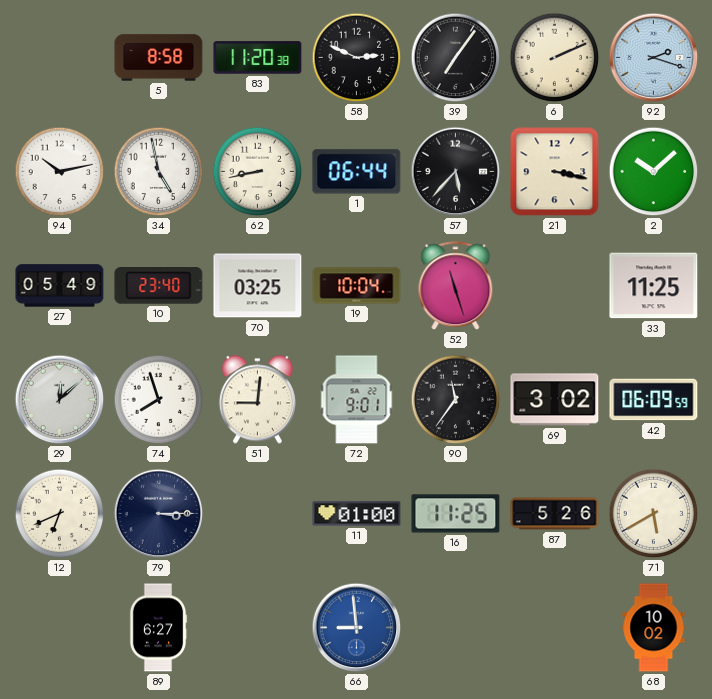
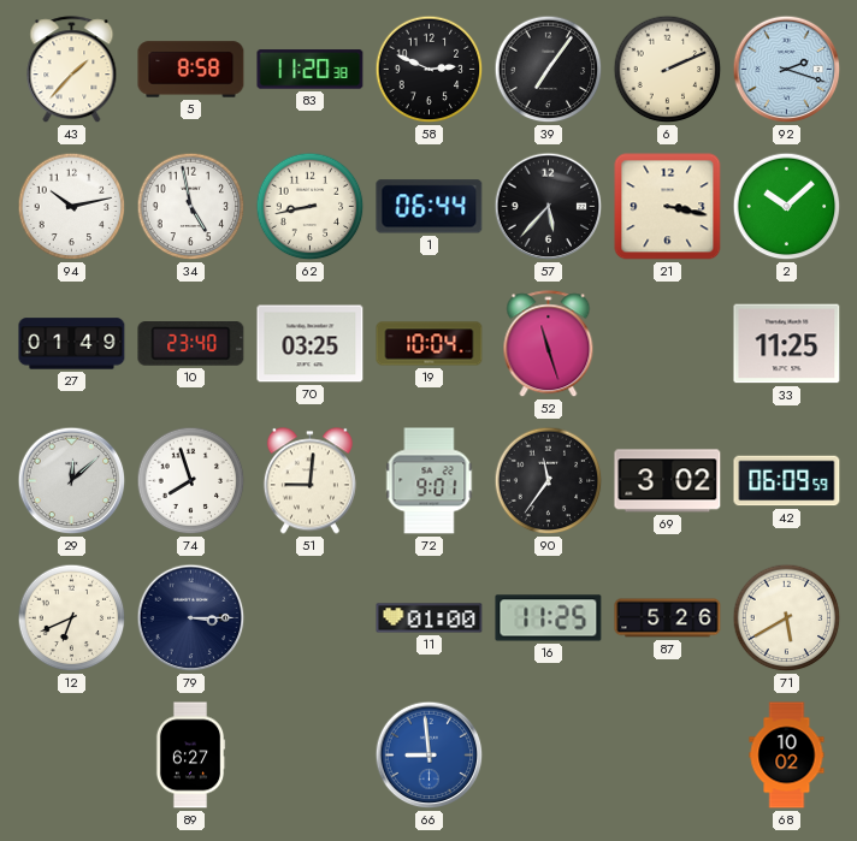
43: none -> 1:37
27: 05:49 -> 01:49
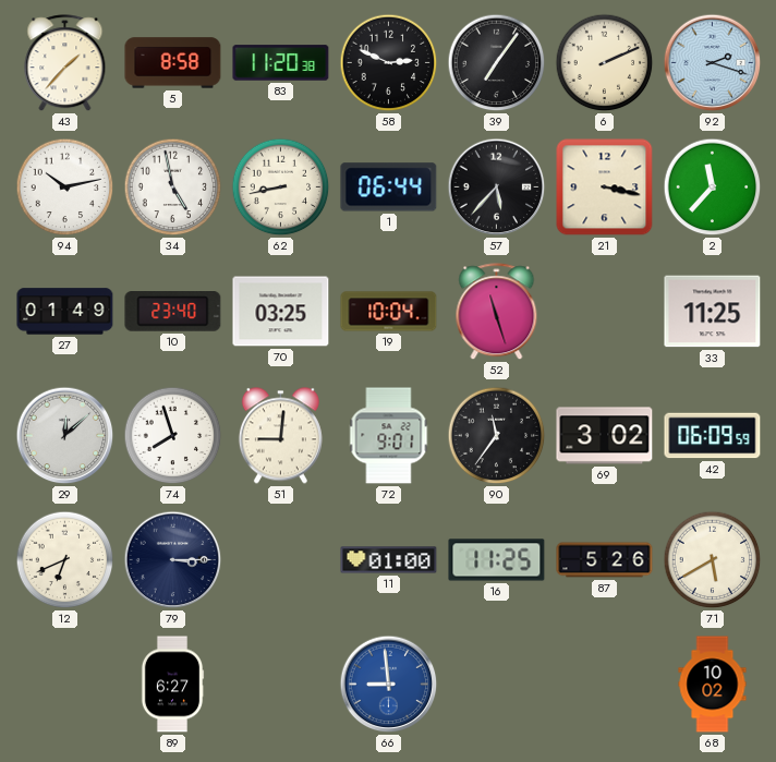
2: 10:08 -> 11:37
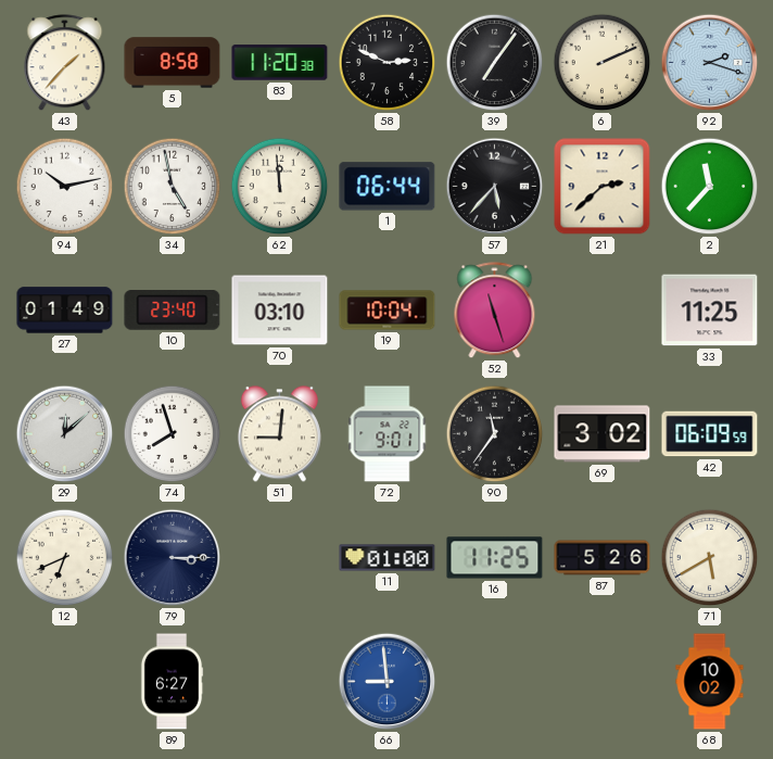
62: 8:43 -> 11:59
21: 3:17 -> 2:38
70: 03:25 -> 03:10
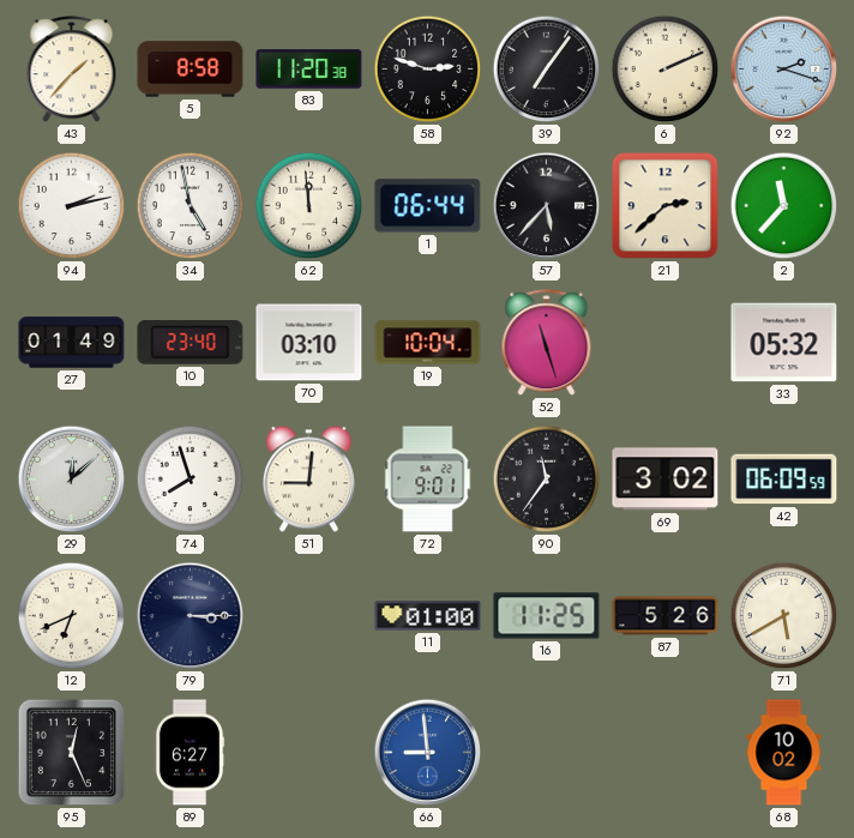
58: 2:49 -> 2:48
94: 10:13 -> 2:13
33: 11:25 -> 05:32
95: none -> 12:26
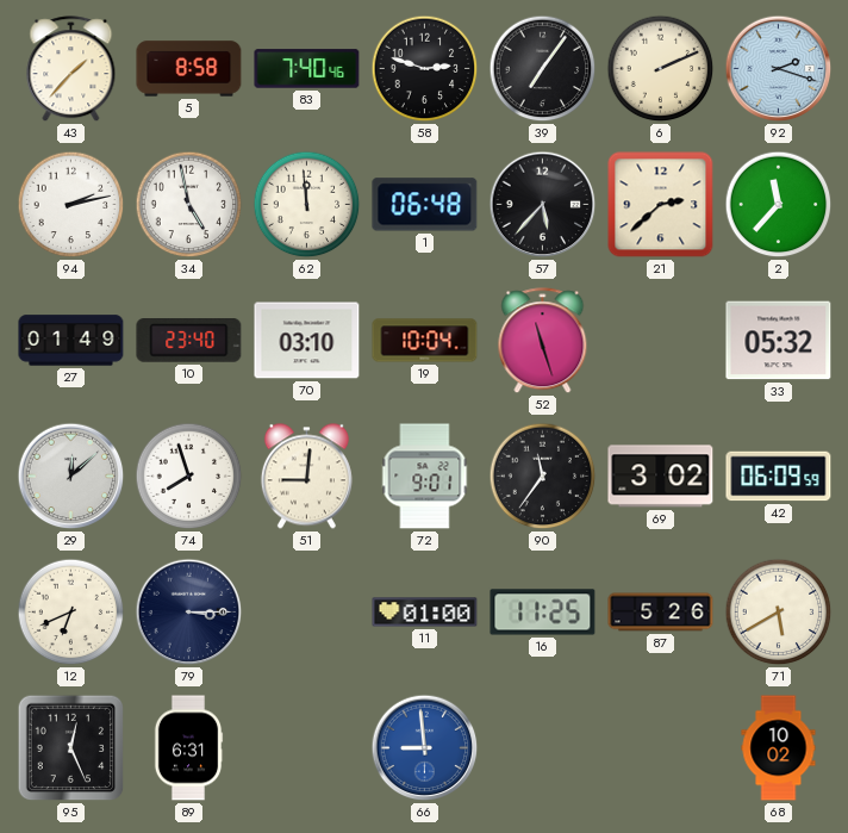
83: 11:20 -> 7:40
1: 06:44 -> 06:48
89: 6:27 -> 6:31
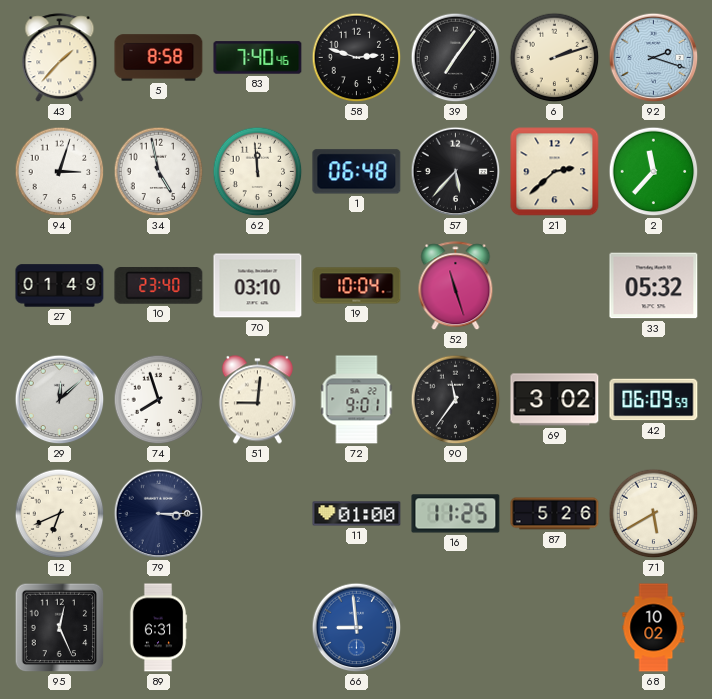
6: 2:11 -> 2:12
94: 2:13 -> 3:03
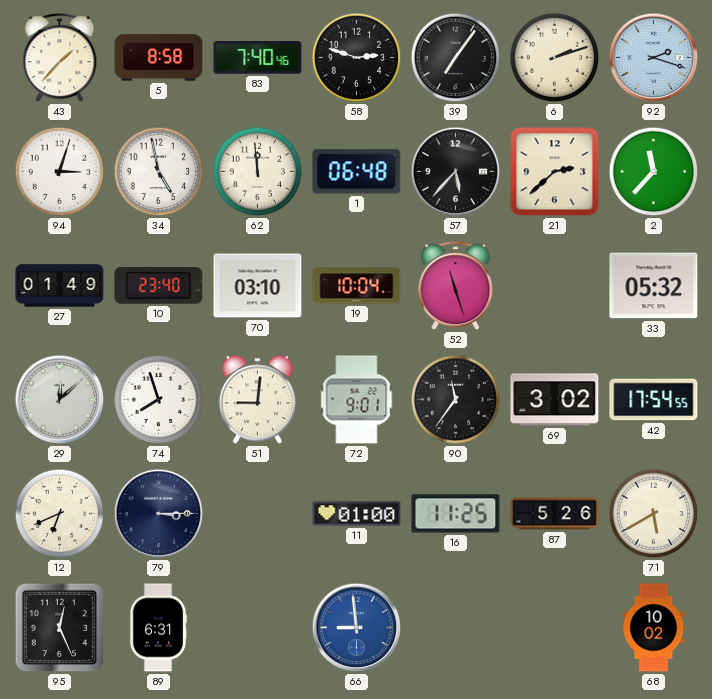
42: 06:09 -> 17:54
